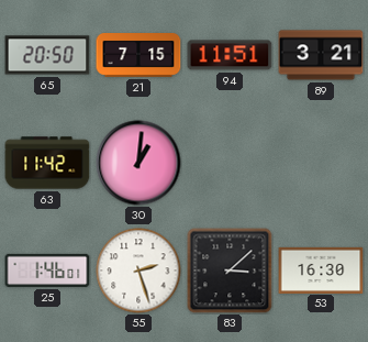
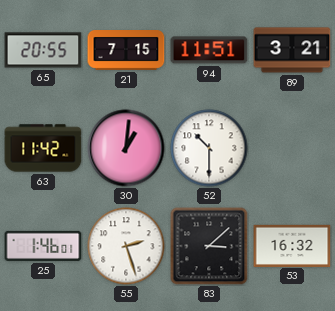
65: 20:50 -> 20:55
52: none -> 10:30
53: 16:30 -> 16:32
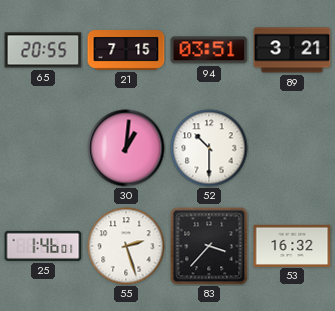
94: 11:51 -> 03:51
63: 11:42 -> none
83: 3:08 -> 3:37
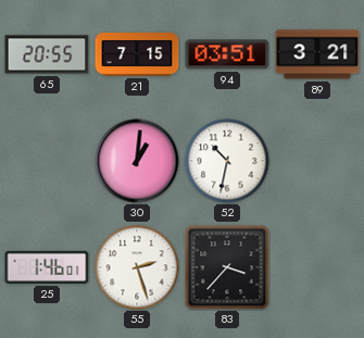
52: 10:30 -> 10:32
53: 16:32 -> none
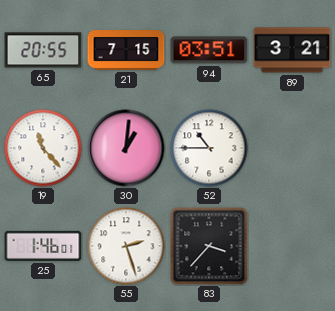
19: none -> 11:23
52: 10:32 -> 10:45
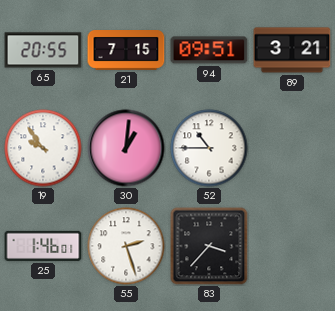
94: 03:51 -> 09:51
19: 11:23 -> 9:54
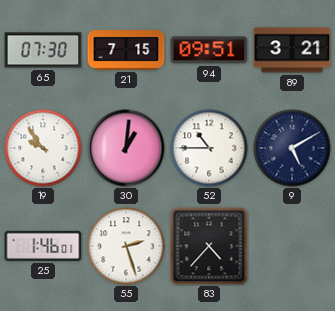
65: 20:55 -> 07:30
9: none -> 5:10
83: 3:37 -> 4:37
